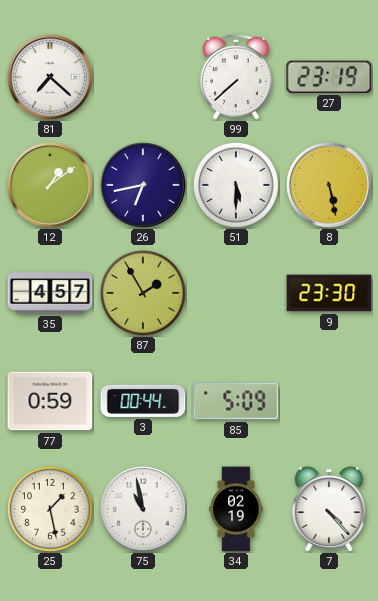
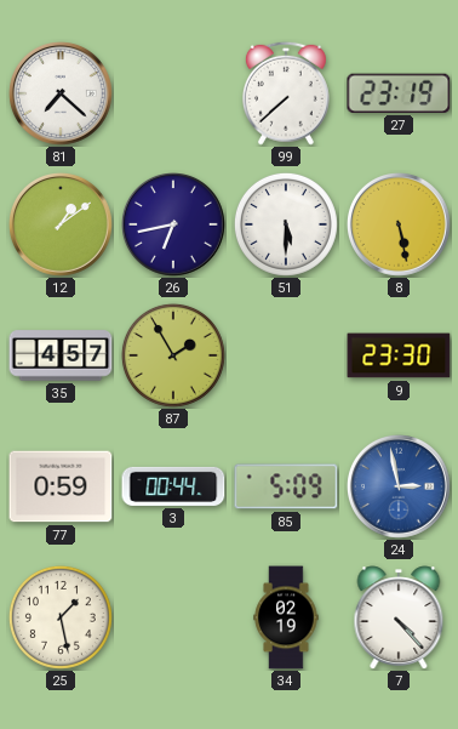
24: none -> 2:58
75: 10:58 -> none
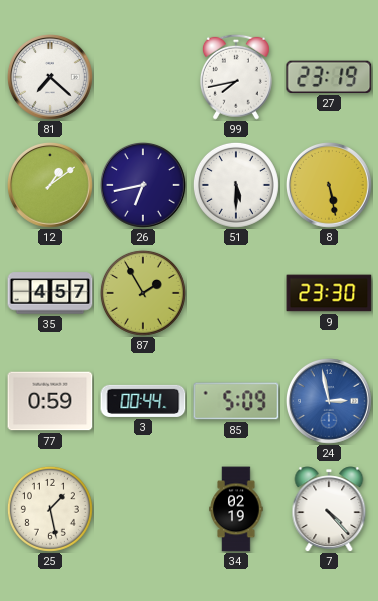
99: 7:38 -> 7:43
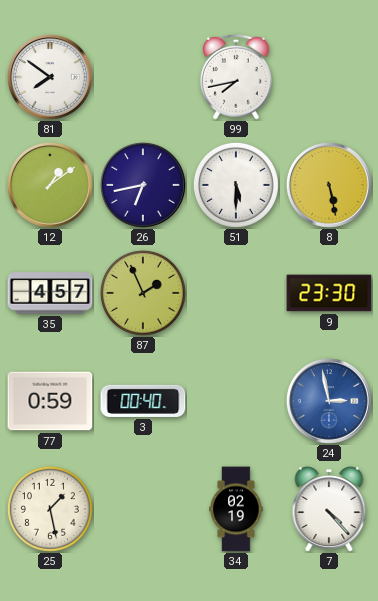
81: 7:22 -> 7:51
27: 23:19 -> none
87: 1:55 -> 1:56
3: 00:44 -> 00:40
85: 5:09 -> none
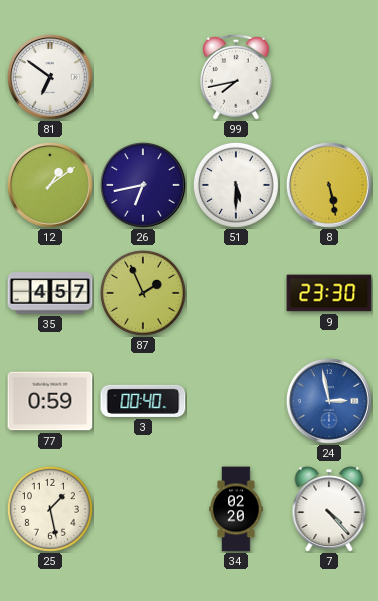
81: 7:51 -> 6:51
34: 02:19 -> 02:20
